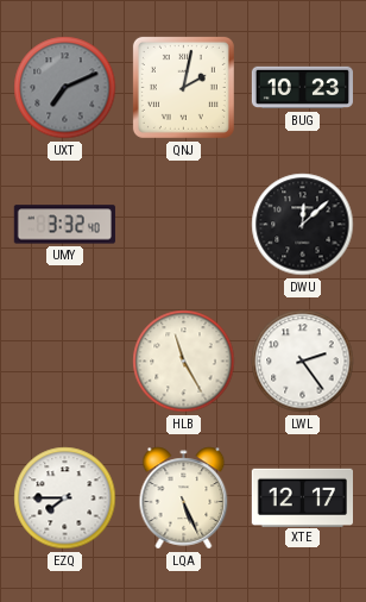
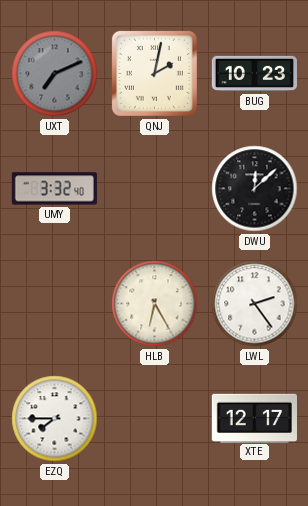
HLB: 11:25 -> 6:25
LQA: 5:26 -> none
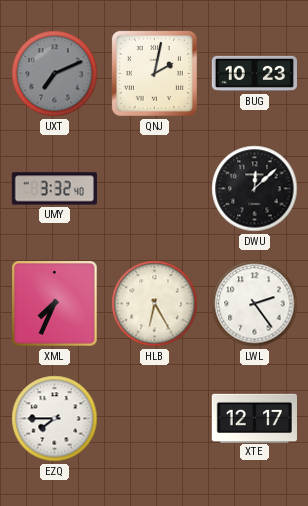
XML: none -> 7:34
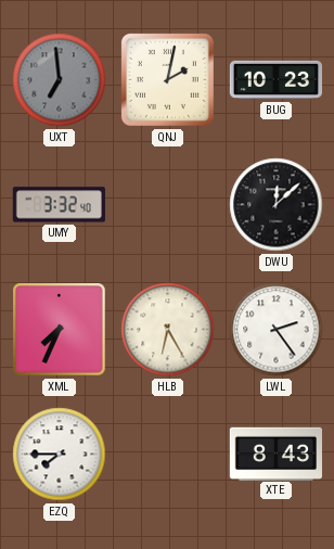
UXT: 7:11 -> 6:59
XTE: 12:17 -> 8:43
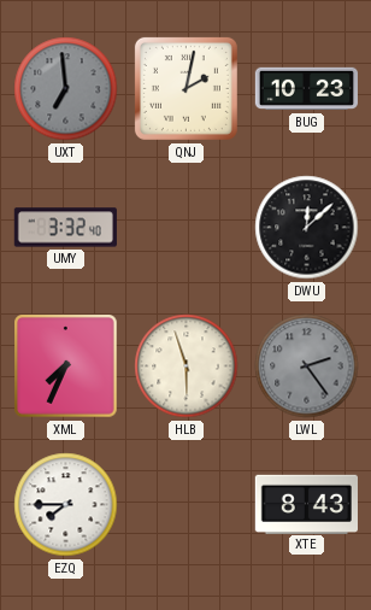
HLB: 6:25 -> 5:57
LWL dial: white -> grey
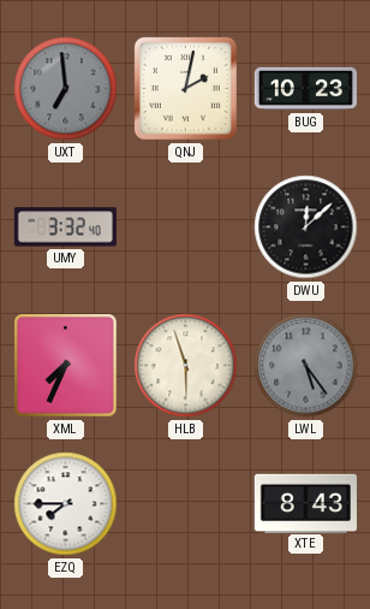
LWL: 2:24 -> 5:24
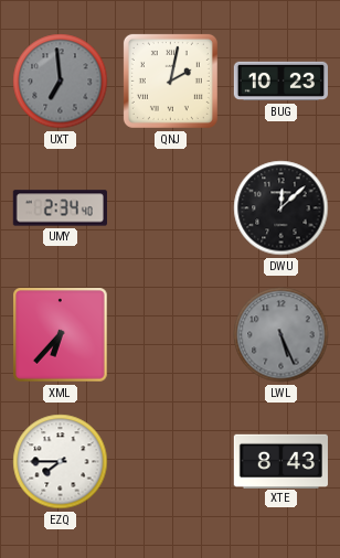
UMY: 3:32 -> 2:34
XML: 7:34 -> 6:37
HLB: 5:57 -> none
LWL: 5:24 -> 5:26
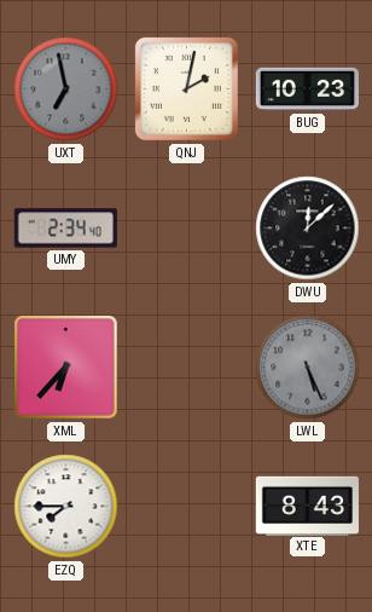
UXT: 6:59 -> 6:58
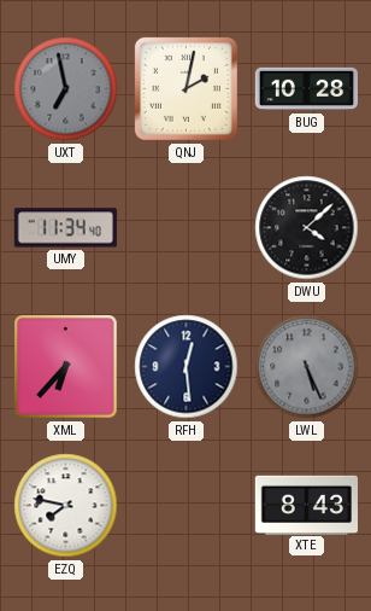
BUG: 10:23 -> 10:28
UMY: 2:34 -> 11:34
DWU: 12:08 -> 4:08
RFH: none -> 12:29
EZQ: 7:45 -> 7:47
